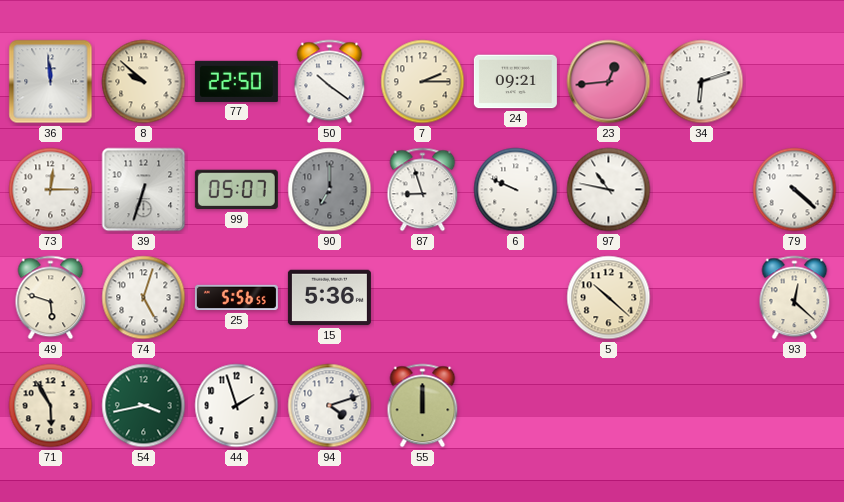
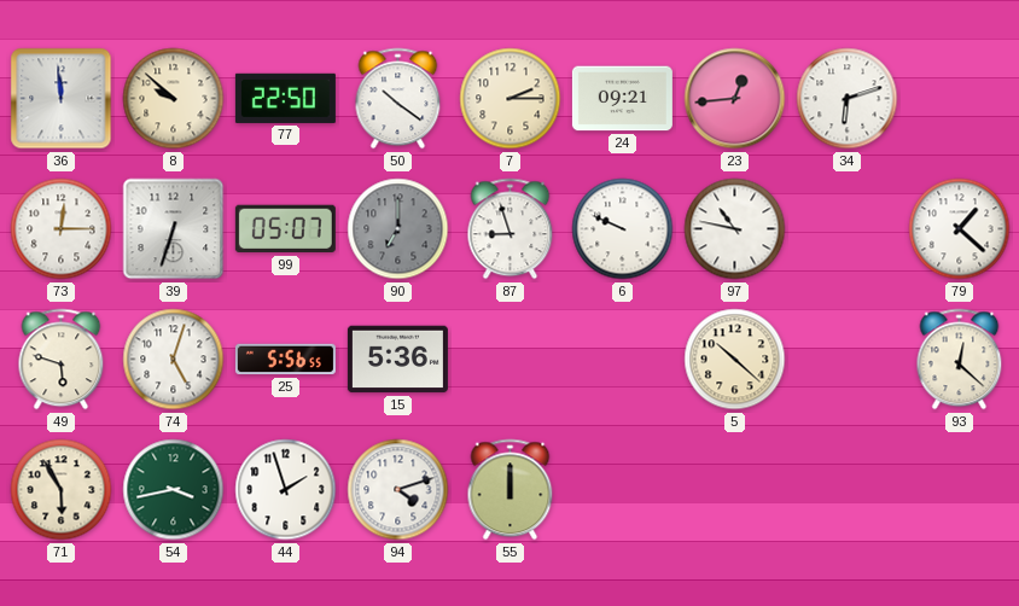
79: 4:22 -> 1:22
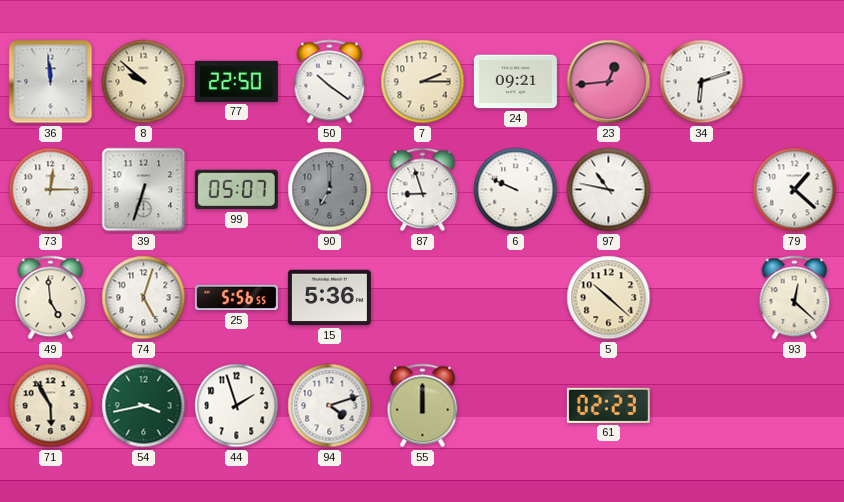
49: 5:48 -> 4:59
61: none -> 02:23
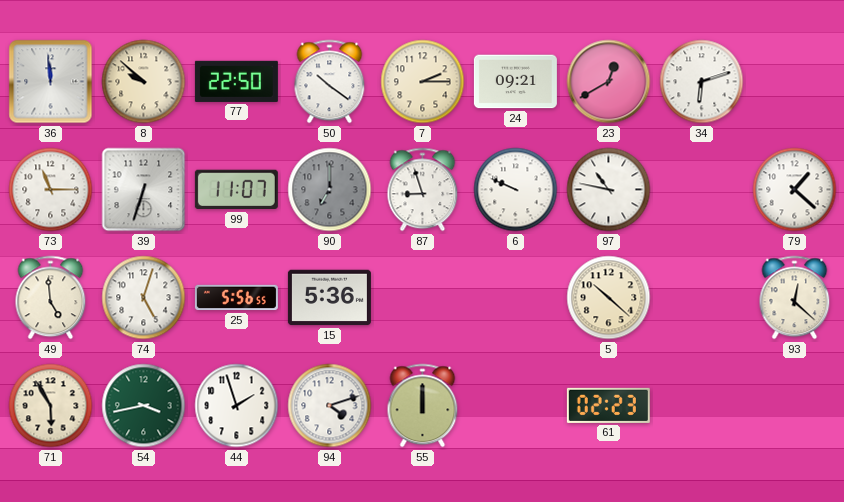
23: 12:44 -> 12:40
73: 12:15 -> 11:15
99: 05:07 -> 11:07
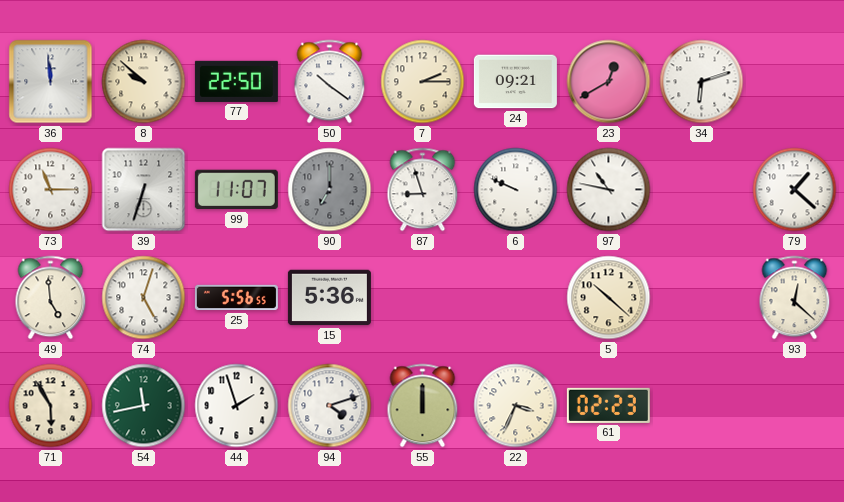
54: 3:43 -> 11:43
22: none -> 3:34
